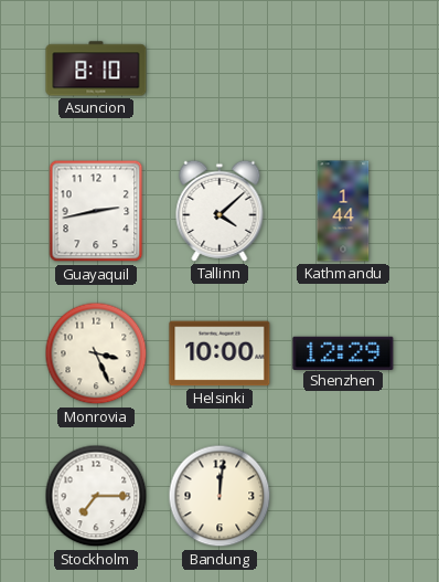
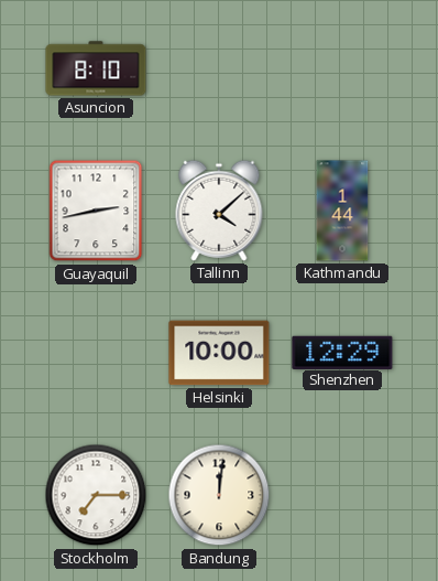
Monrovia: 3:26 -> none
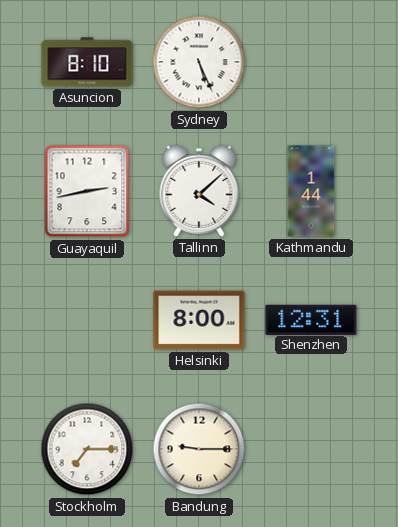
Sydney: none -> 5:26
Helsinki: 10:00 -> 8:00
Shenzhen: 12:29 -> 12:31
Bandung: 12:01 -> 9:15
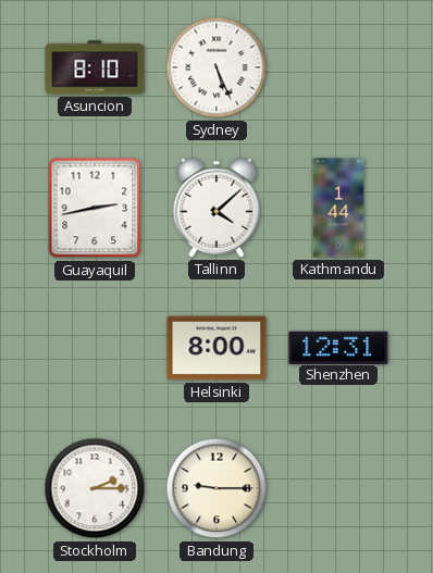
Stockholm: 7:15 -> 2:15
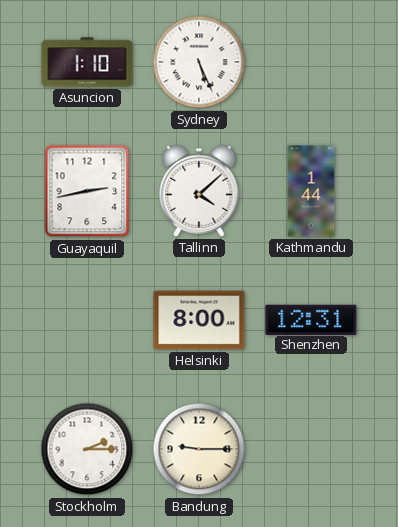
Asuncion: 8:10 -> 1:10
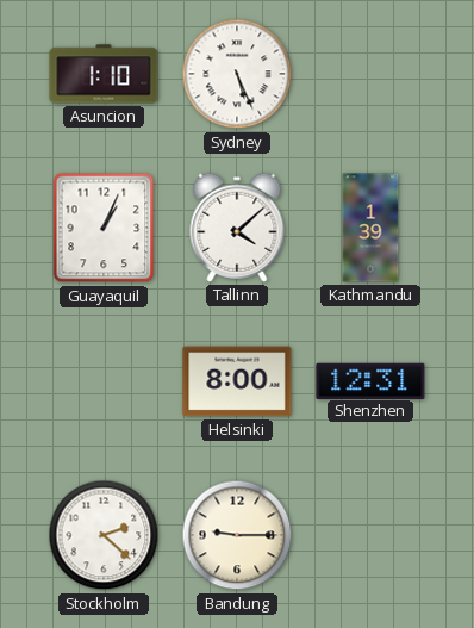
Guayaquil: 2:43 -> 1:04
Kathmandu: 1:44 -> 1:39
Stockholm: 2:15 -> 2:22
